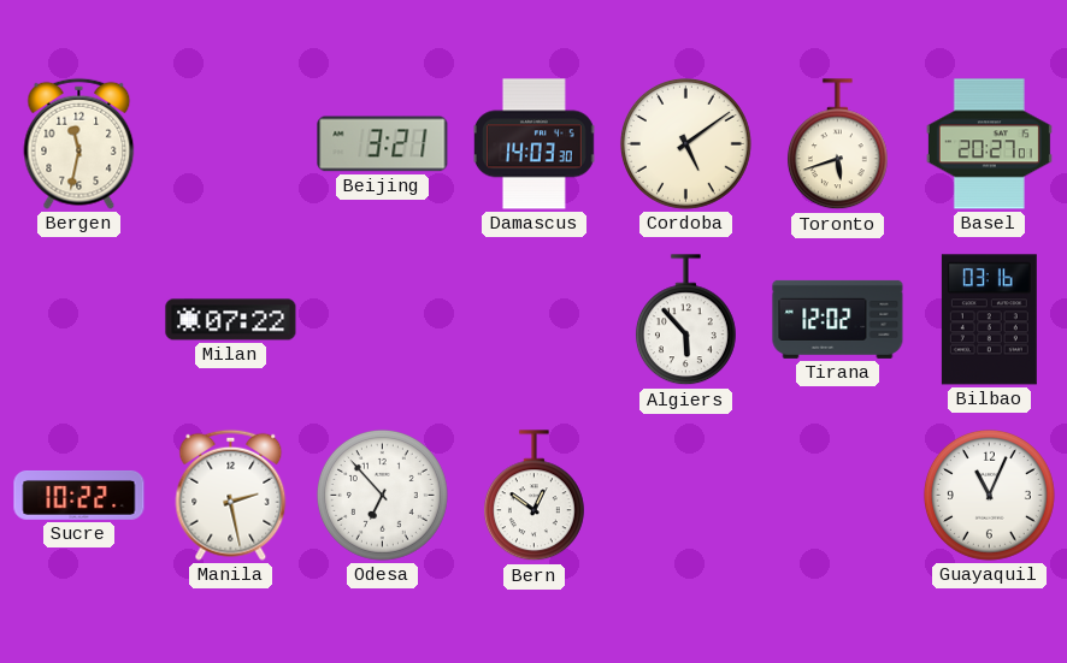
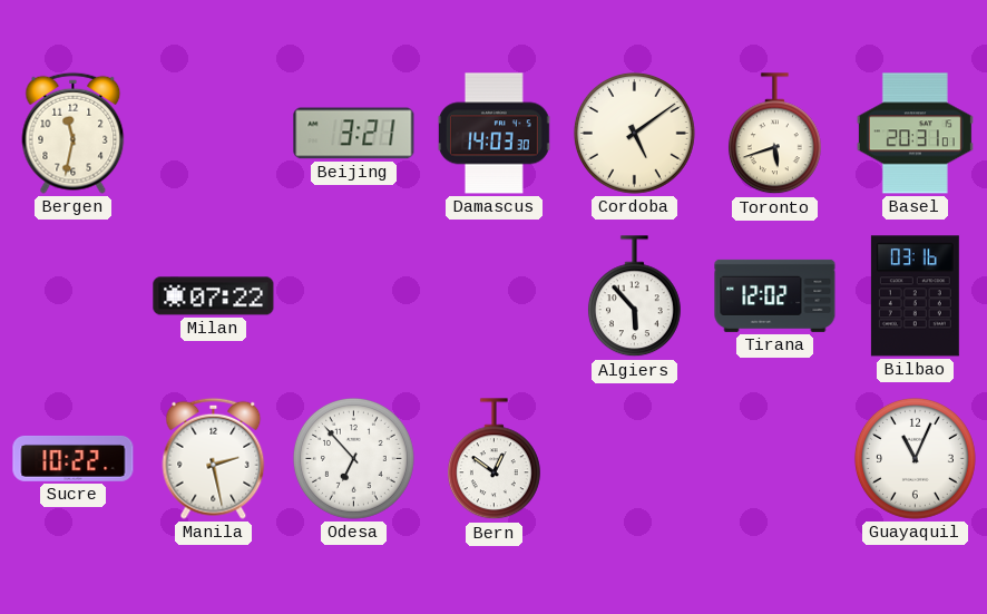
Basel: 20:27 -> 20:31
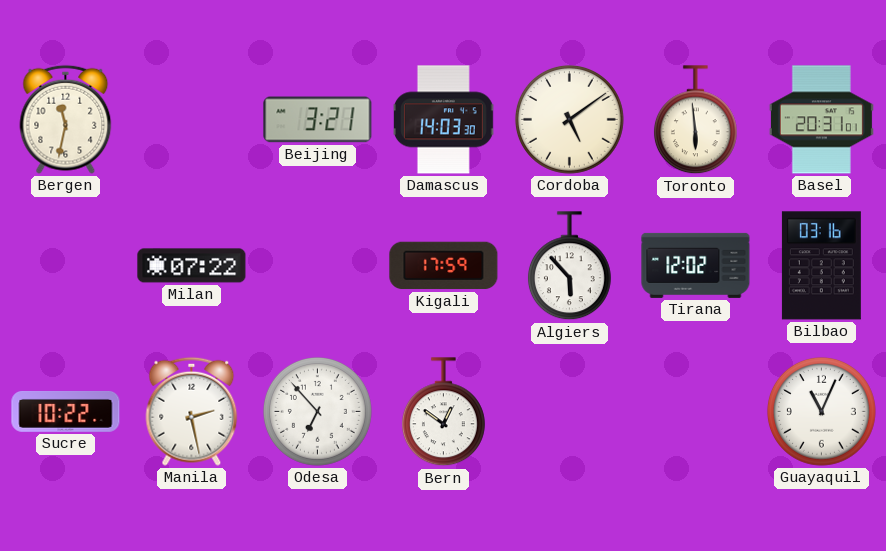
Toronto: 5:42 -> 5:59
Kigali: none -> 17:59
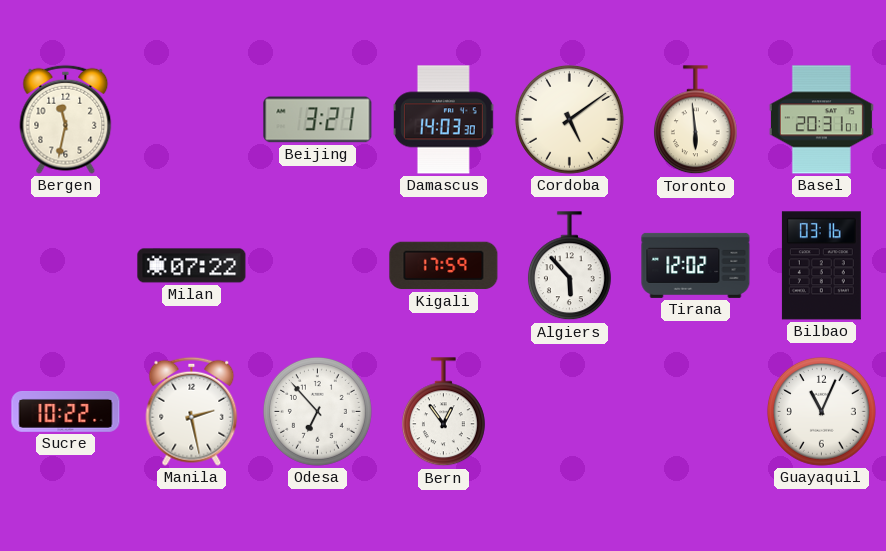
Bern: 12:51 -> 12:54
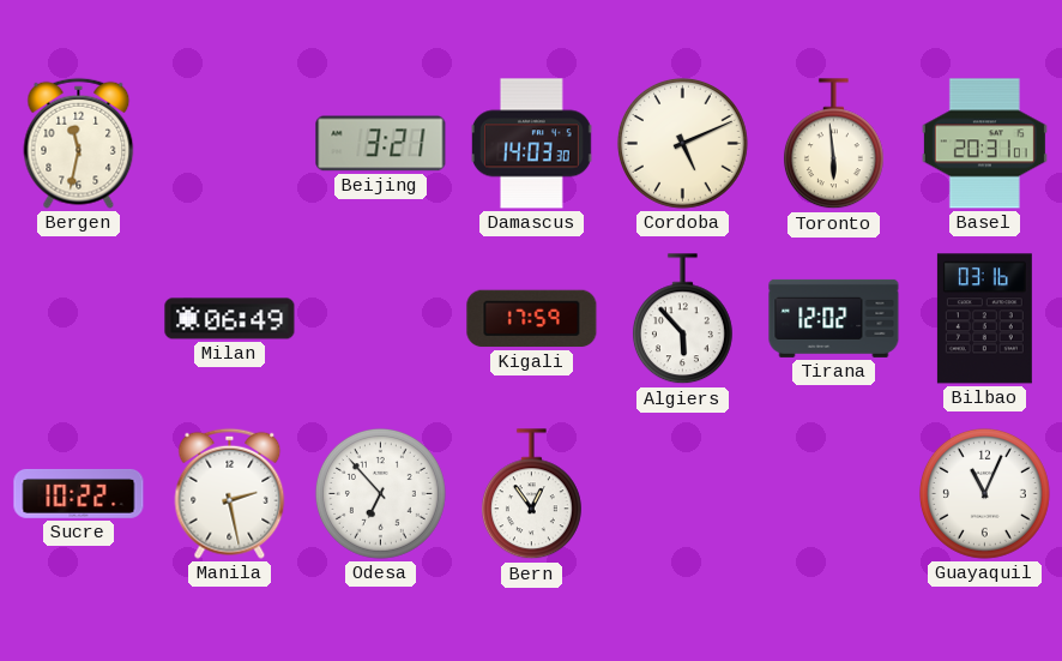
Cordoba: 5:09 -> 5:11
Milan: 07:22 -> 06:49
